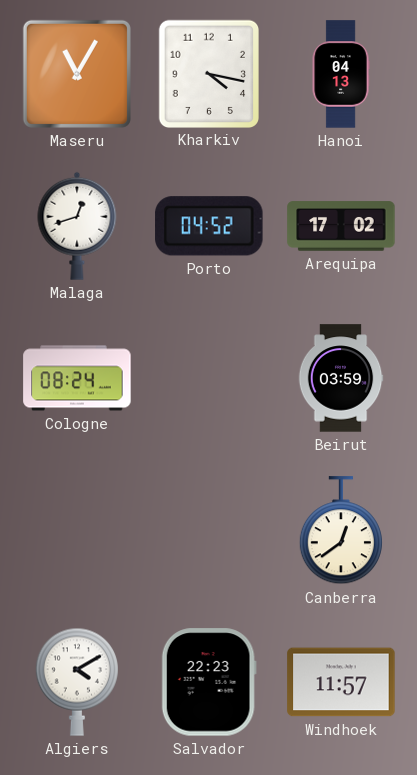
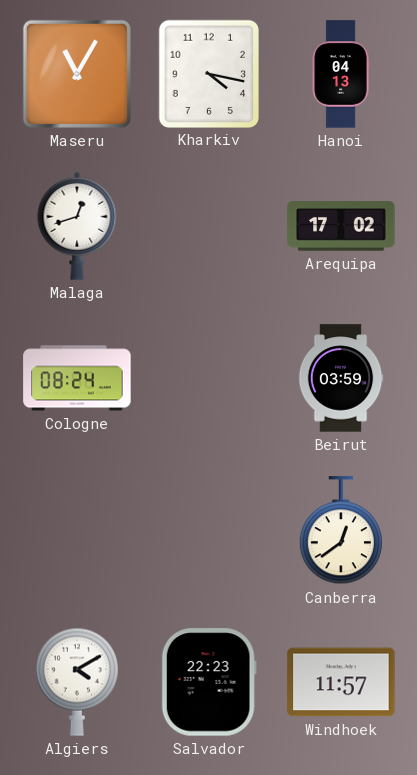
Porto: 04:52 -> none
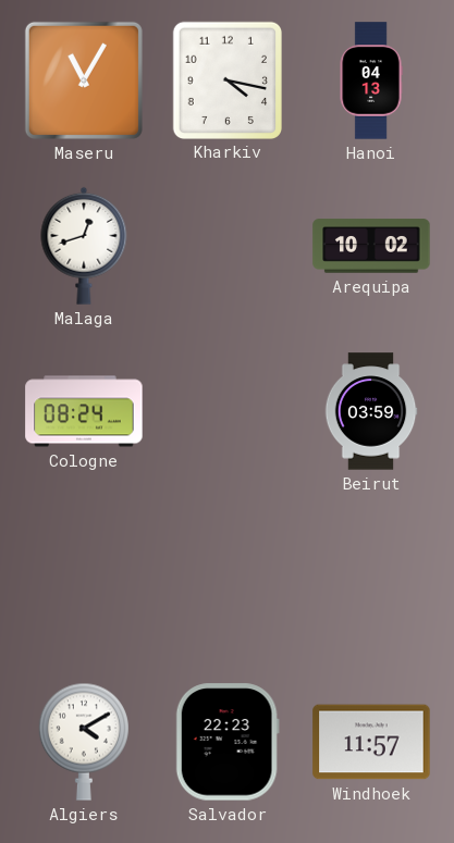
Arequipa: 17:02 -> 10:02
Canberra: 12:39 -> none
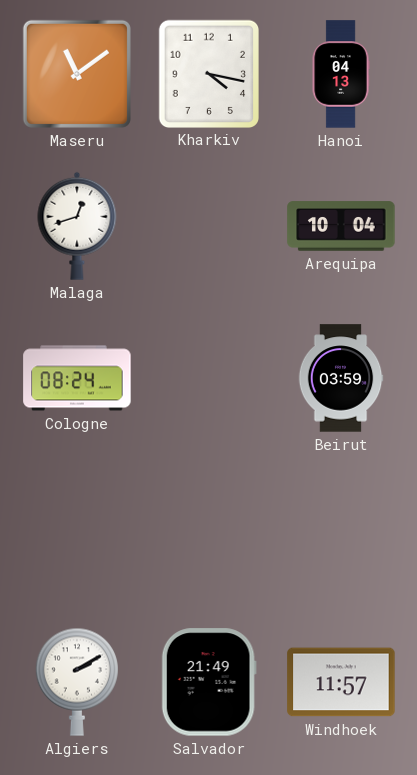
Maseru: 11:05 -> 11:09
Arequipa: 10:02 -> 10:04
Algiers: 4:10 -> 2:10
Salvador: 22:23 -> 21:49
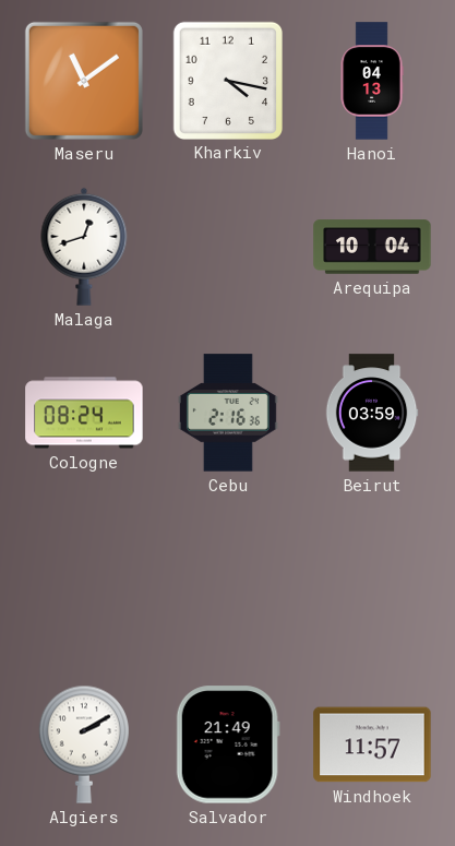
Cebu: none -> 2:16
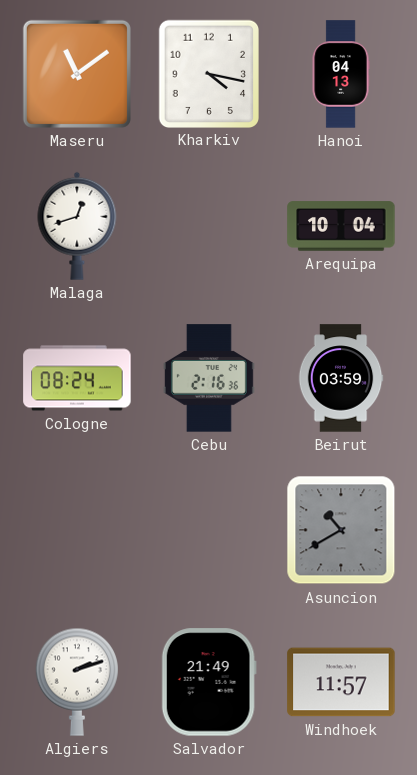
Asuncion: none -> 10:40
Algiers: 2:10 -> 2:12
